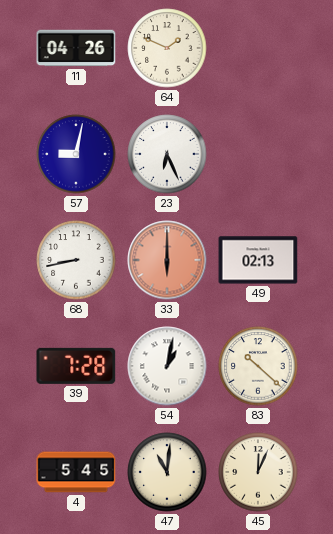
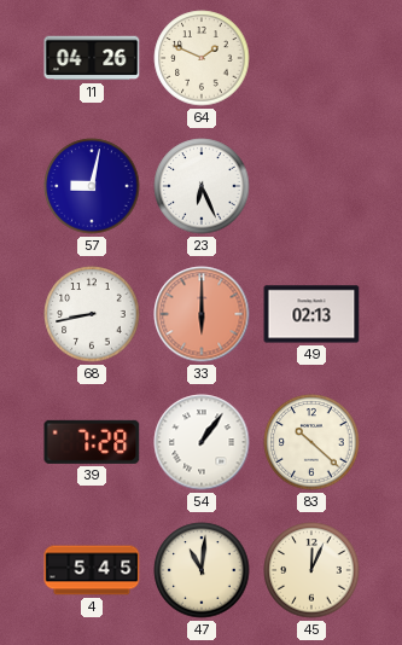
54: 1:02 -> 1:06
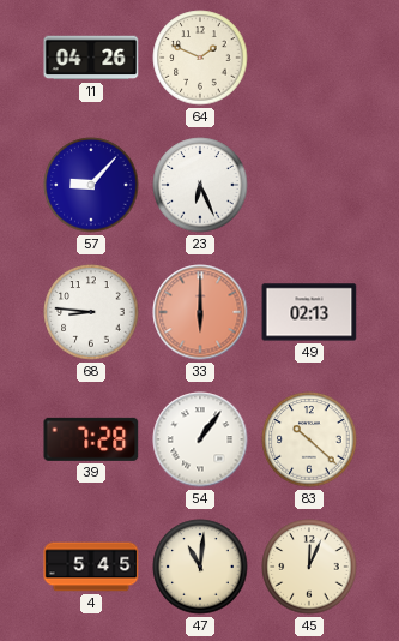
57: 9:02 -> 9:07
68: 8:43 -> 8:46
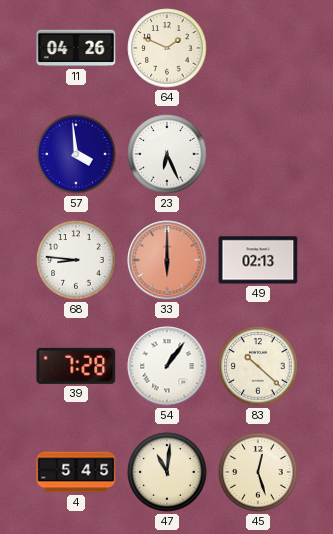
57: 9:07 -> 3:59
45: 12:04 -> 12:27
